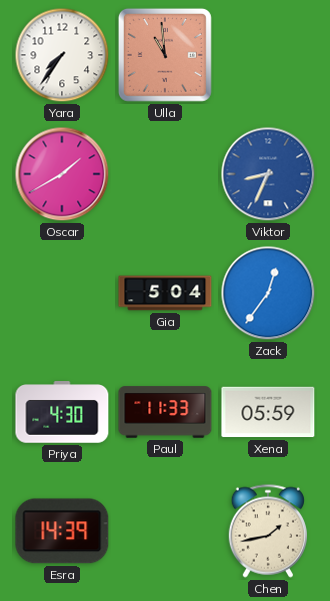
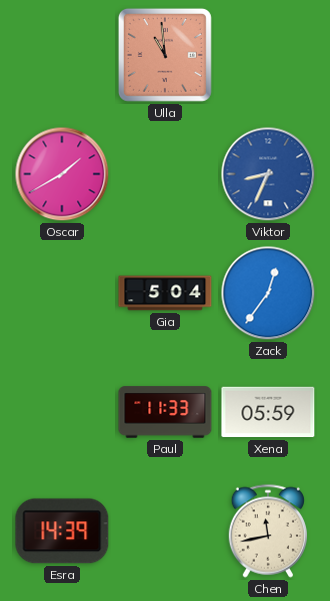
Yara: 7:36 -> none
Priya: 4:30 -> none
Chen: 1:43 -> 11:43
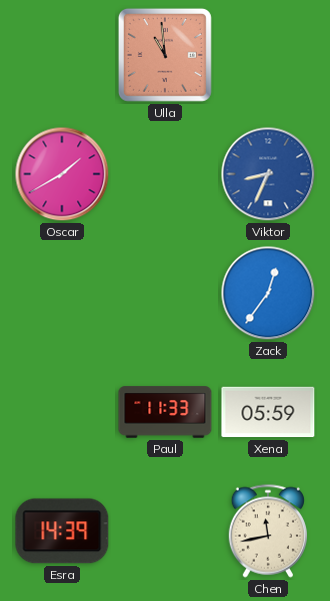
Gia: 5:04 -> none
